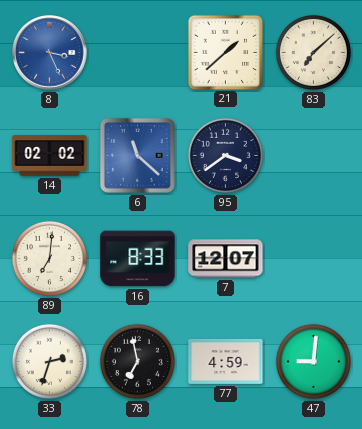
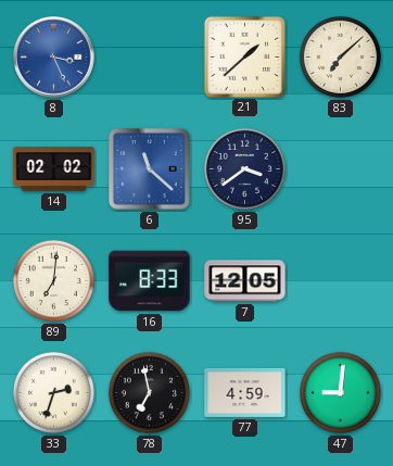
7: 12:07 -> 12:05
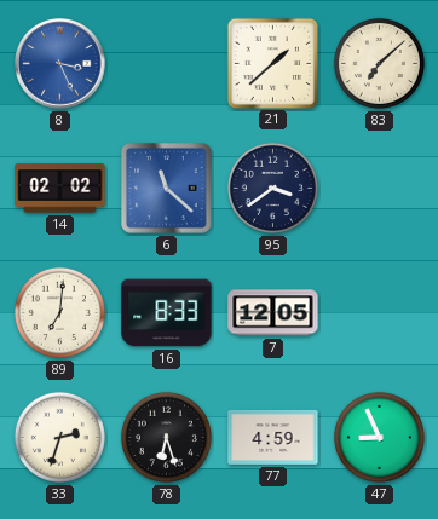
78: 6:58 -> 6:27
47: 9:01 -> 8:56
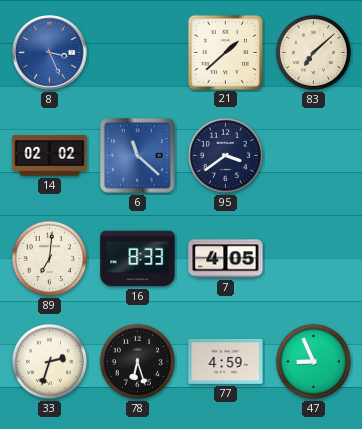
7: 12:05 -> 4:05
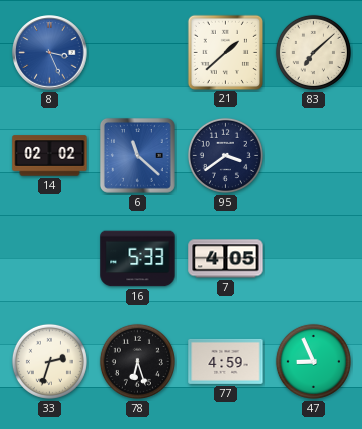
89: 7:01 -> none
16: 8:33 -> 5:33
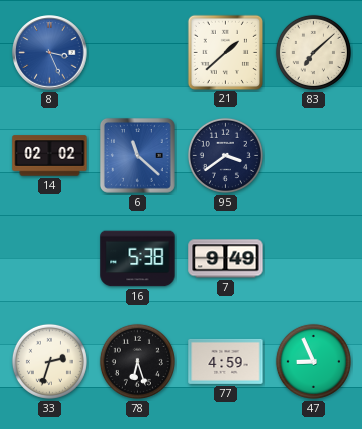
16: 5:33 -> 5:38
7: 4:05 -> 9:49
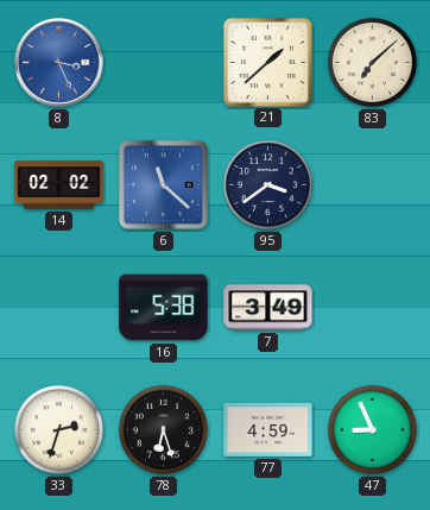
7: 9:49 -> 3:49
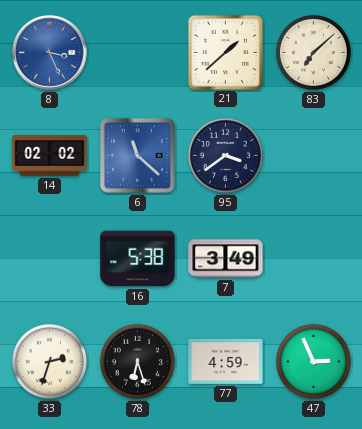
47: 8:56 -> 2:56
